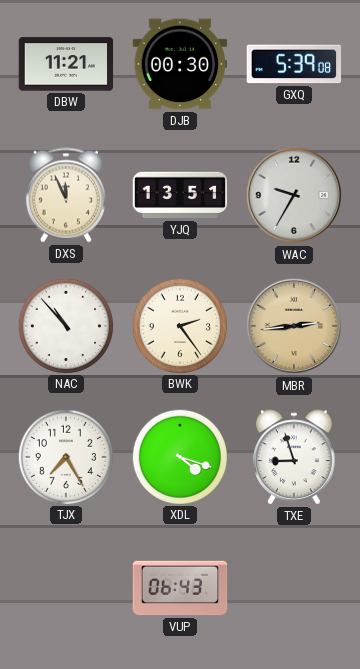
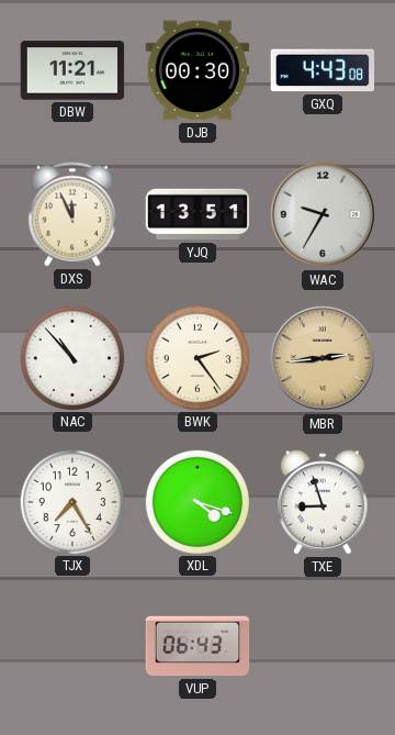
GXQ: 5:39 -> 4:43
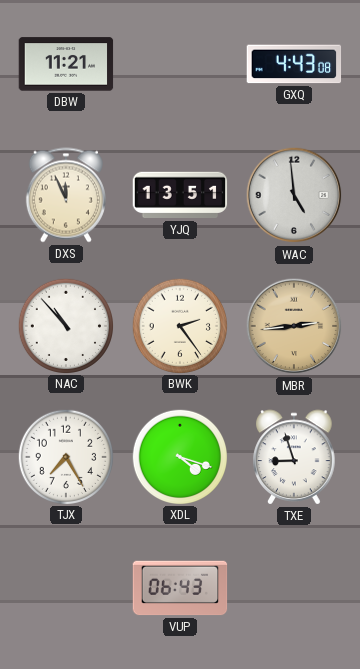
DJB: 00:30 -> none
WAC: 9:35 -> 4:59
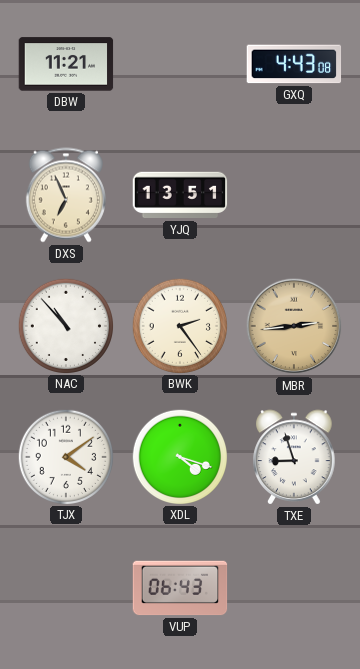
DXS: 11:56 -> 6:56
WAC: 4:59 -> none
TJX: 7:25 -> 4:09
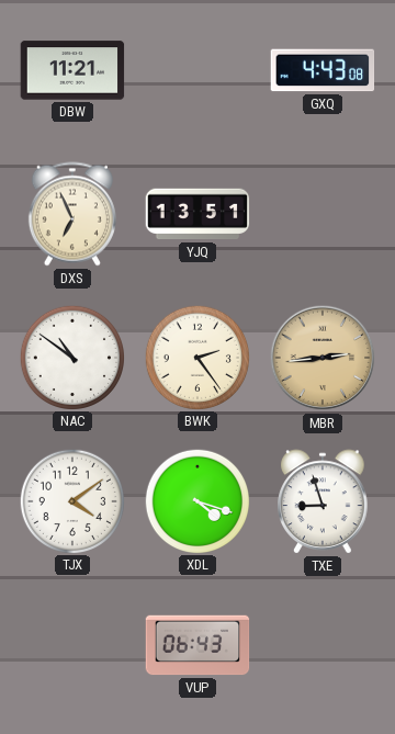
NAC: 10:53 -> 10:51
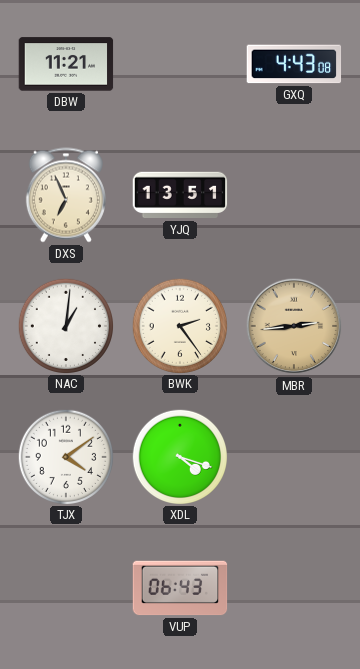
NAC: 10:51 -> 1:01
TXE: 8:57 -> none
